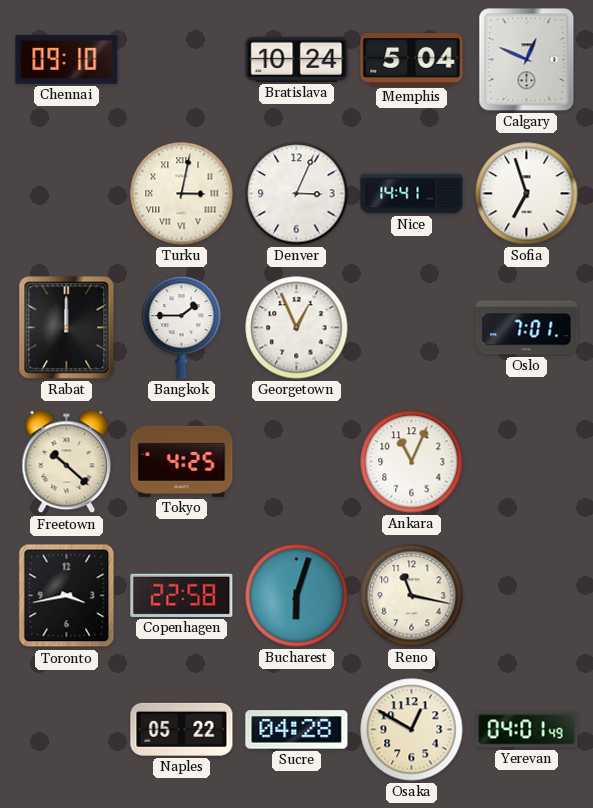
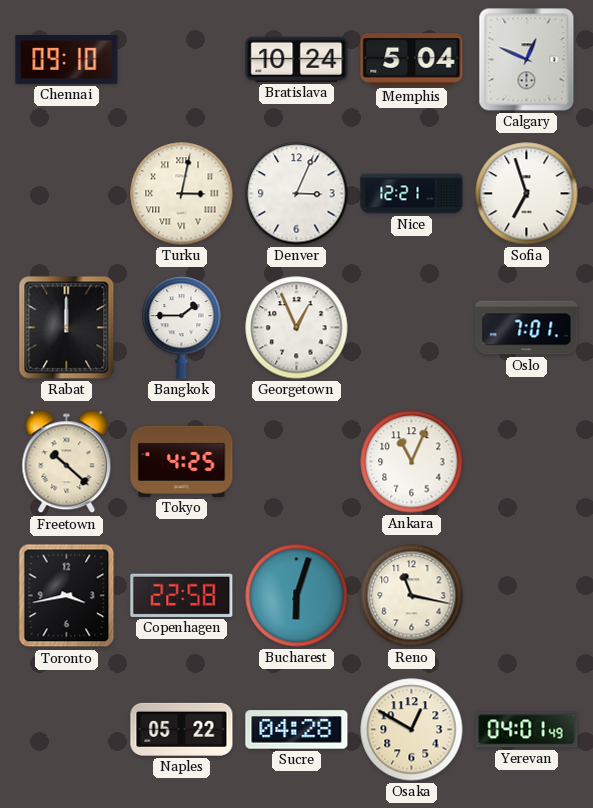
Nice: 14:41 -> 12:21
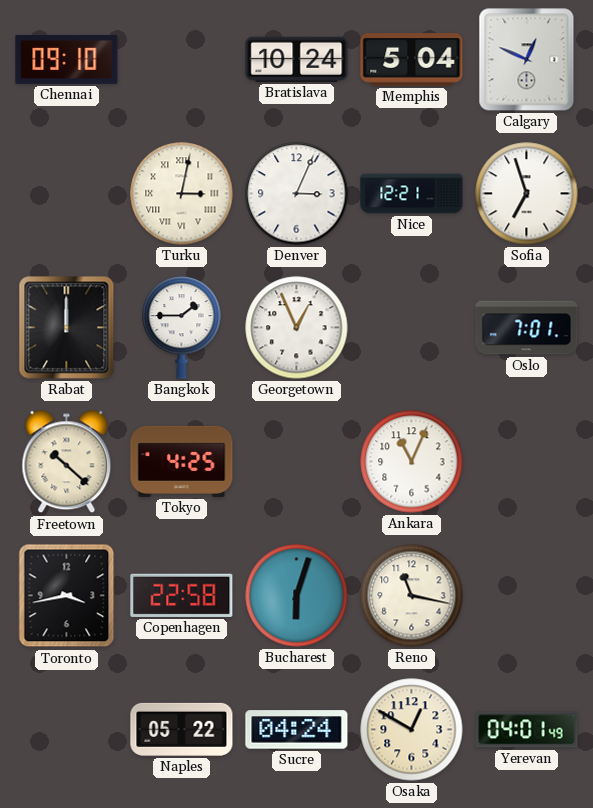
Sucre: 04:28 -> 04:24
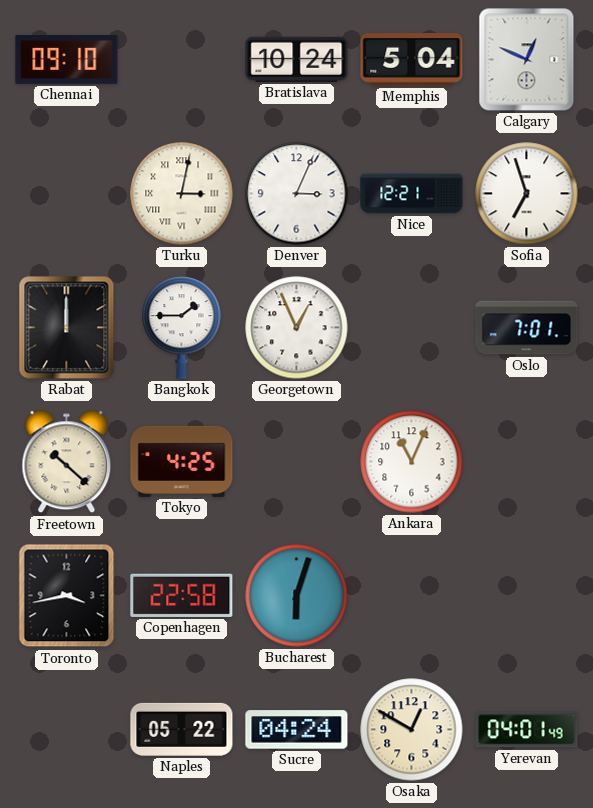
Reno: 11:17 -> none
